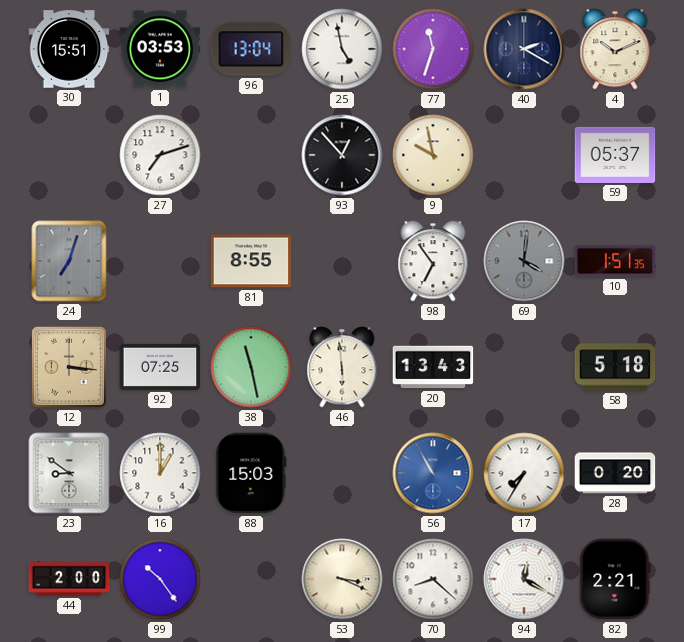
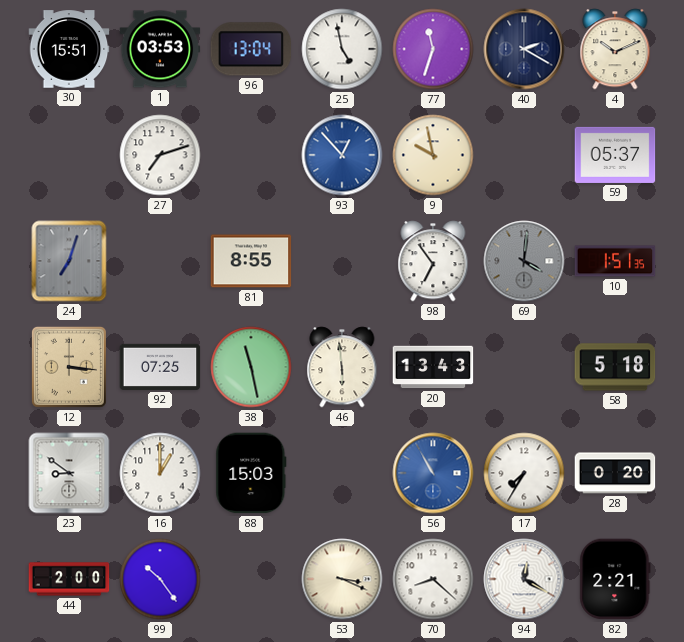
93 dial: black -> blue
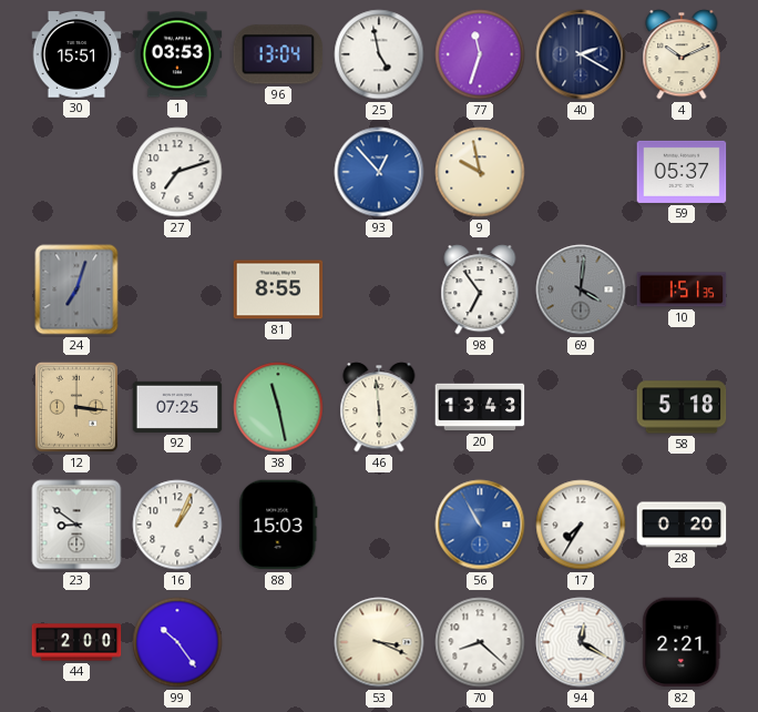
16: 1:00 -> 1:04
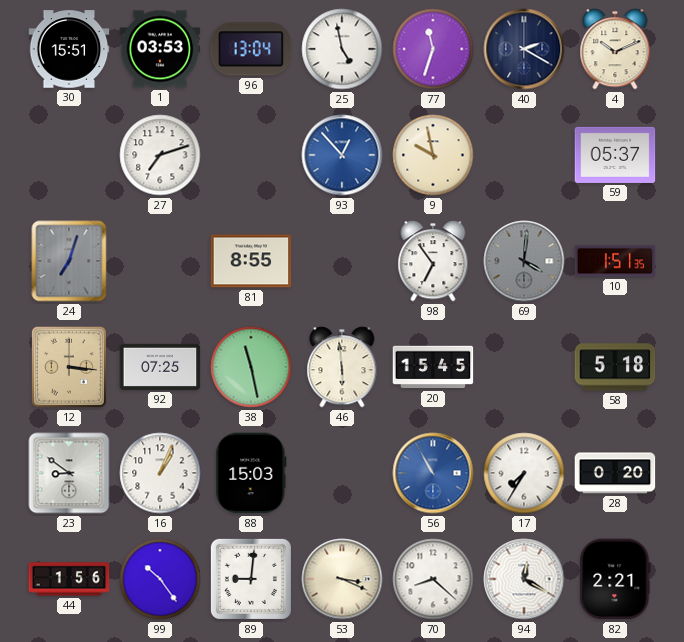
20: 13:43 -> 15:45
44: 2:00 -> 1:56
89: none -> 9:01
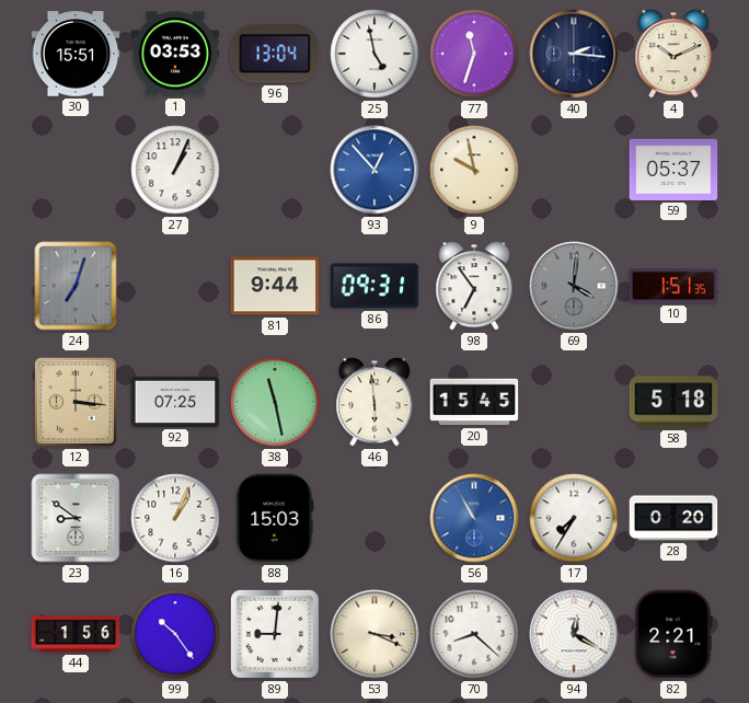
40: 2:20 -> 2:16
27: 7:12 -> 1:04
81: 8:55 -> 9:44
86: none -> 09:31
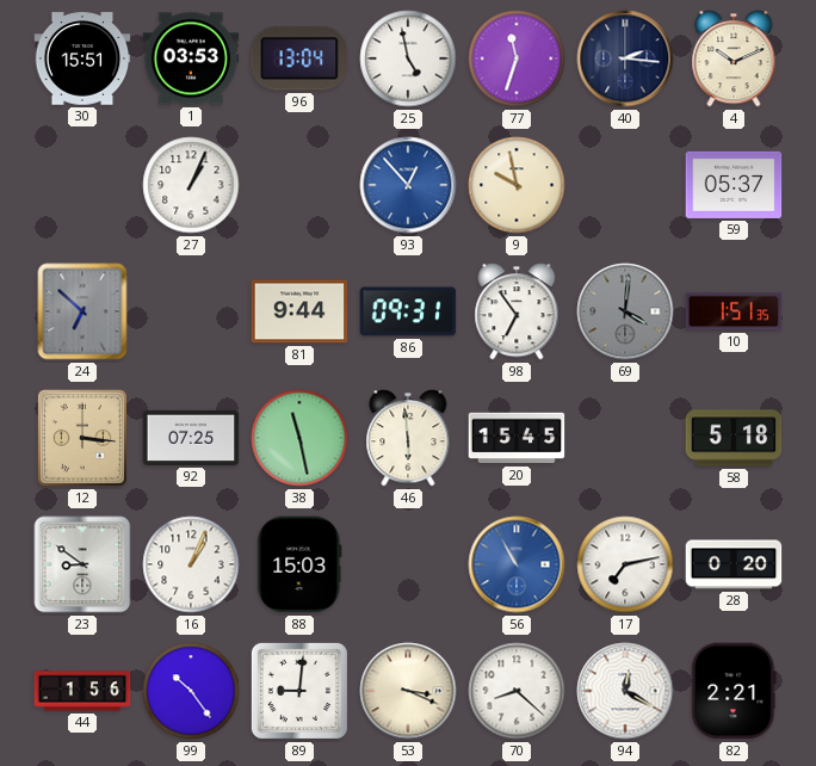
24: 7:03 -> 6:52
17: 7:35 -> 7:13
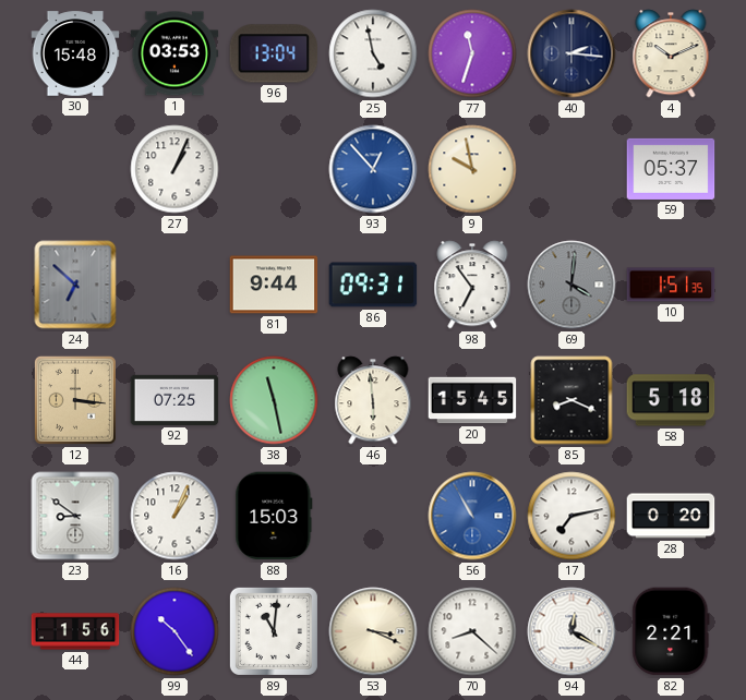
30: 15:51 -> 15:48
85: none -> 8:19
89: 9:01 -> 11:01
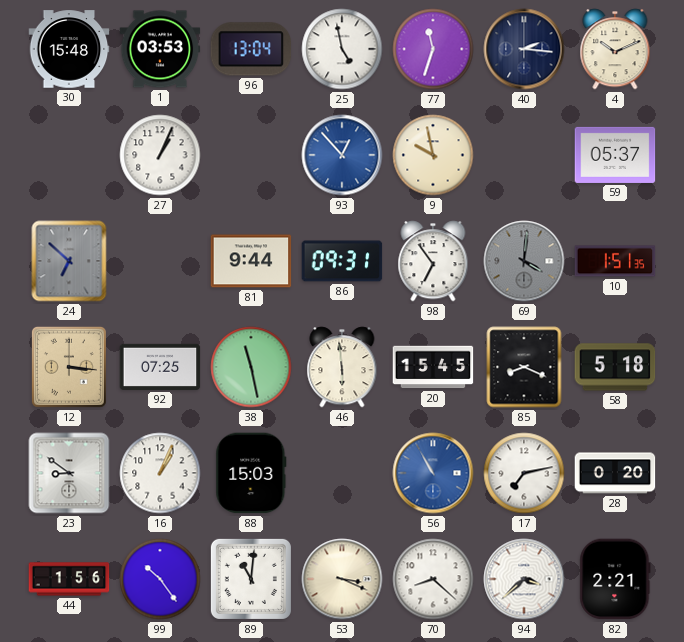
94: 12:20 -> 3:38
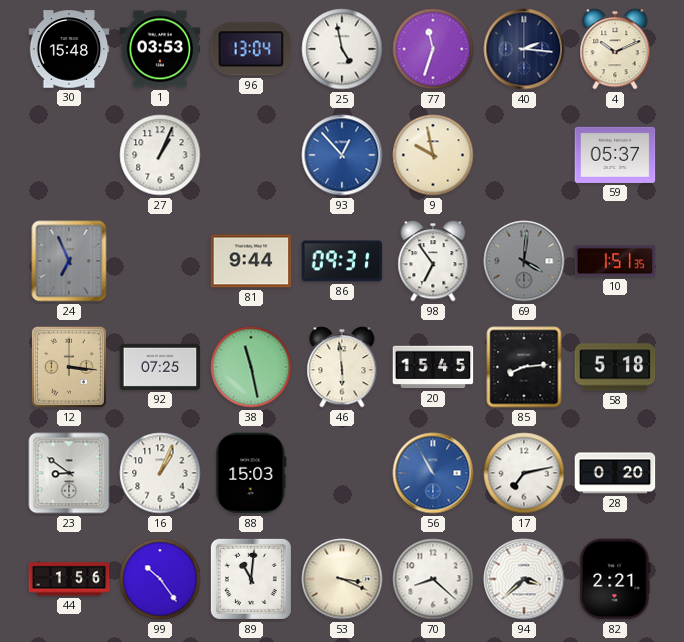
24: 6:52 -> 6:56
85: 8:19 -> 8:14
